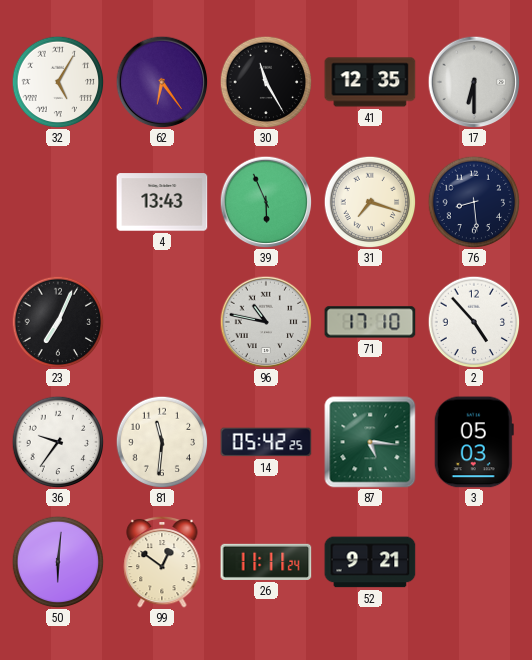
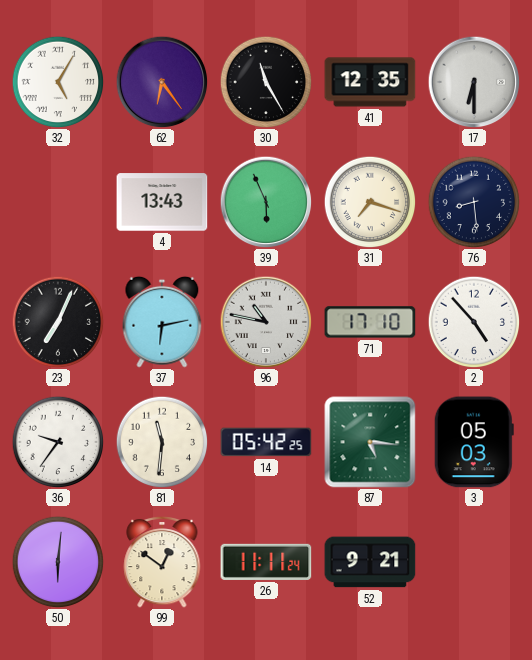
37: none -> 6:13
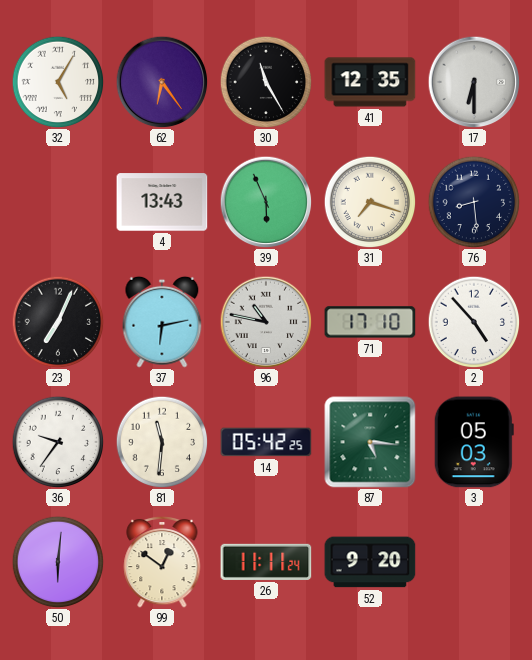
52: 9:21 -> 9:20
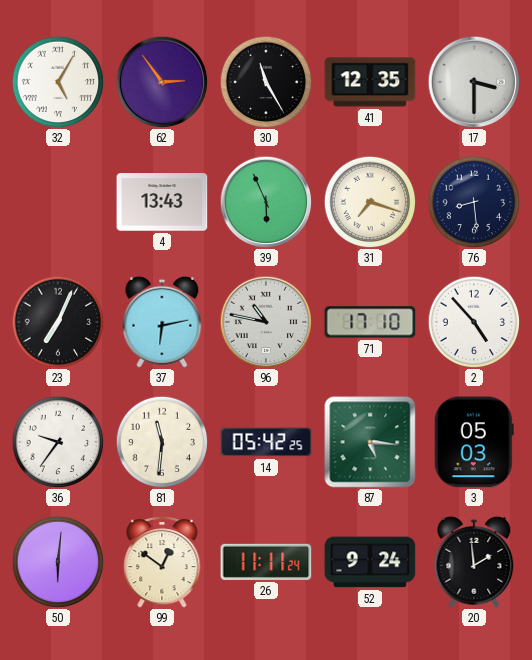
62: 6:24 -> 2:54
17: 6:30 -> 3:30
52: 9:20 -> 9:24
20: none -> 1:59
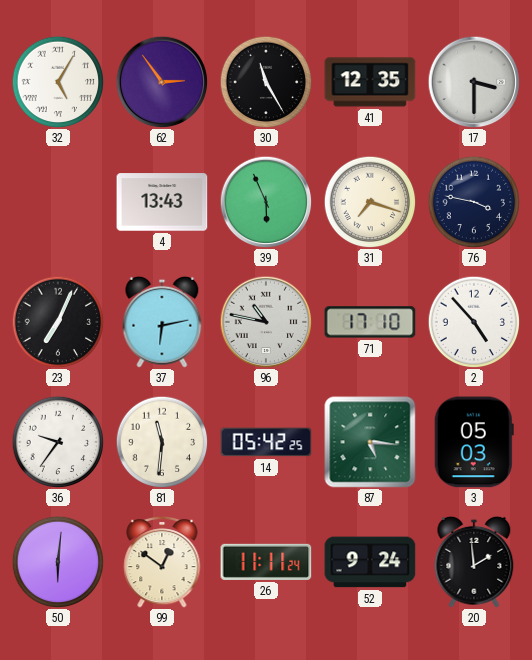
76: 8:29 -> 3:47
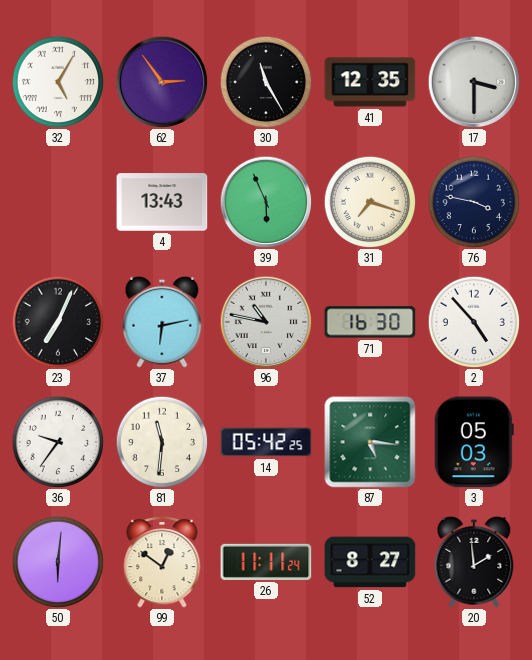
71: 17:10 -> 16:30
52: 9:24 -> 8:27
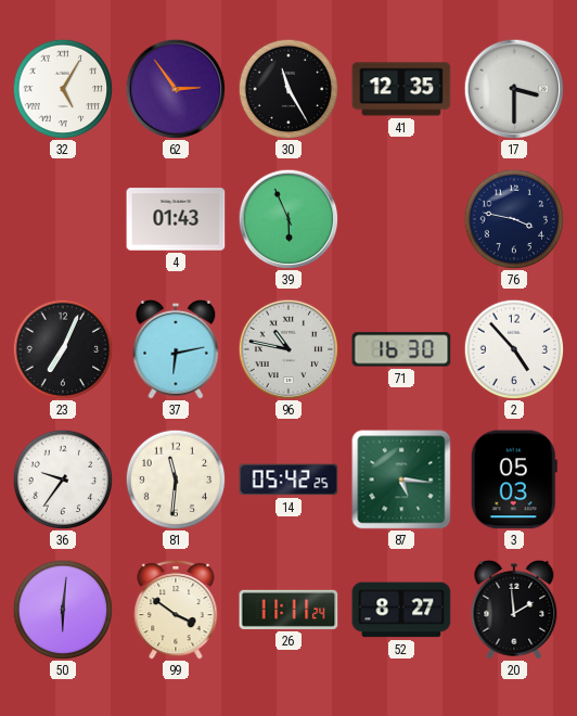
4: 13:43 -> 01:43
31: 7:18 -> none
99: 12:51 -> 3:51
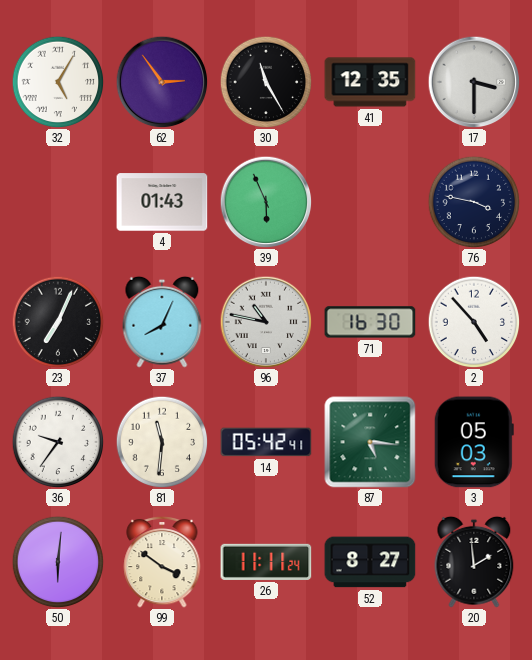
37: 6:13 -> 8:04
14: 05:42:25 -> 05:42:41
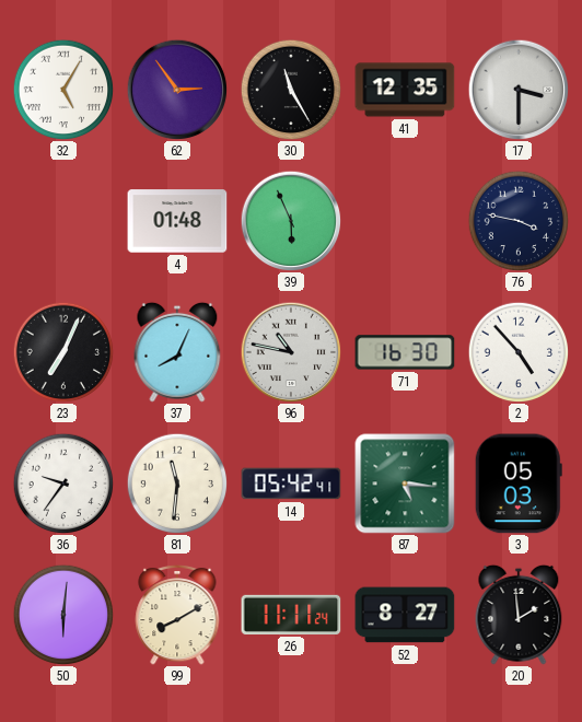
4: 01:43 -> 01:48
99: 3:51 -> 8:10
